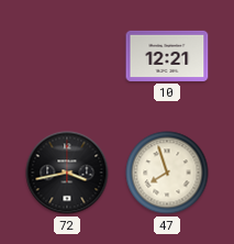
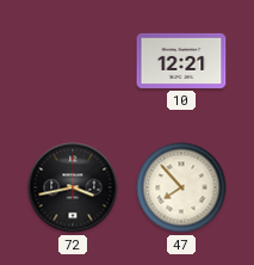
47: 7:57 -> 7:53
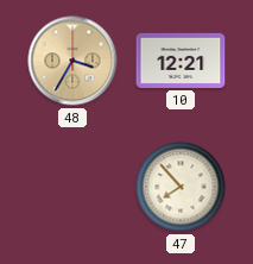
48: none -> 3:35
72: 3:43 -> none
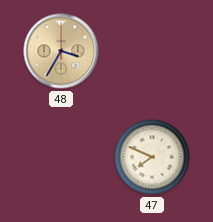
10: 12:21 -> none
47: 7:53 -> 7:49
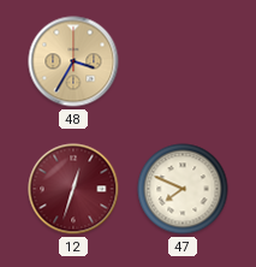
12: none -> 12:33
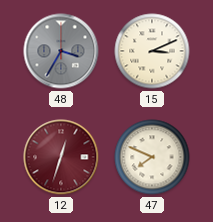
48 dial: champagne -> grey
15: none -> 3:11
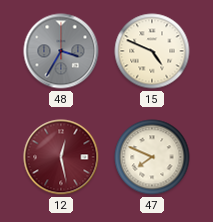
15: 3:11 -> 4:49
12: 12:33 -> 12:28
